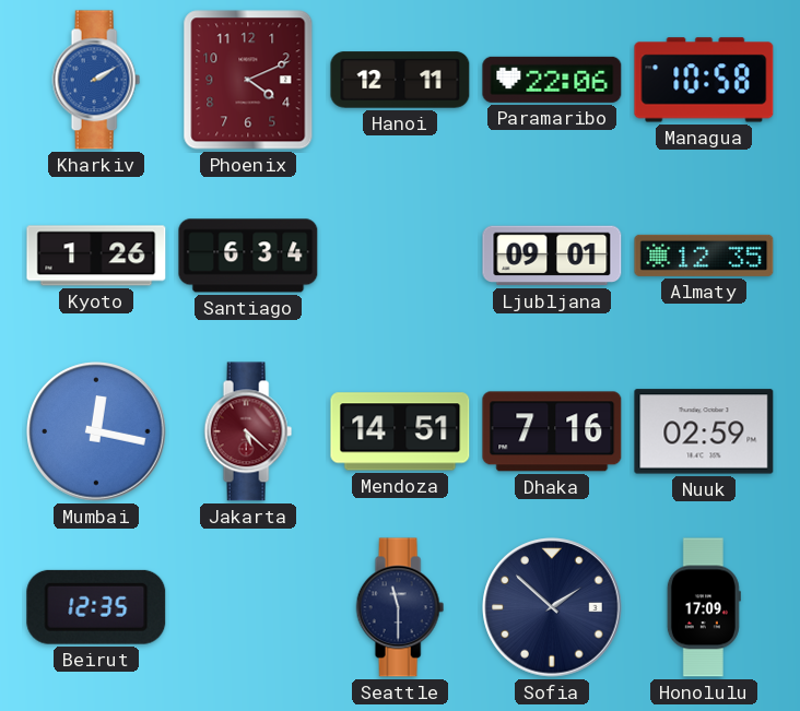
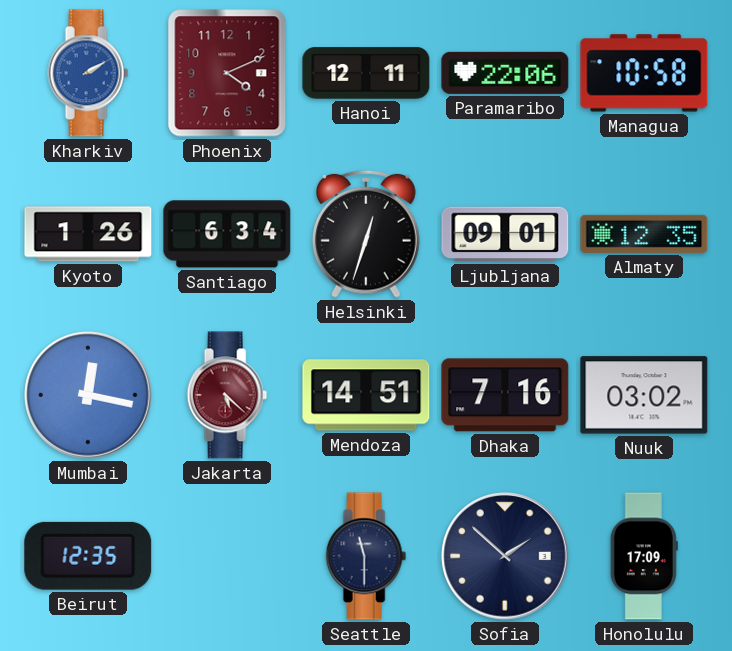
Helsinki: none -> 12:33
Nuuk: 02:59 -> 03:02
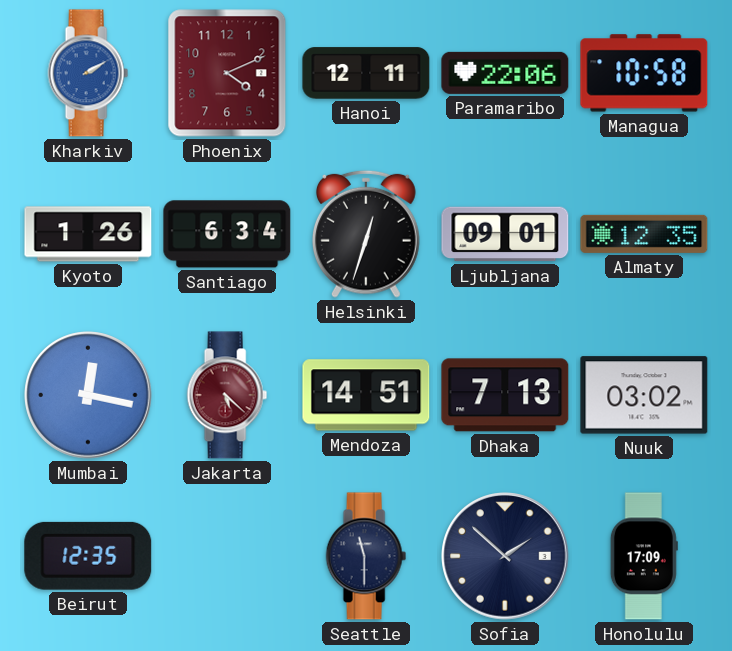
Dhaka: 7:16 -> 7:13
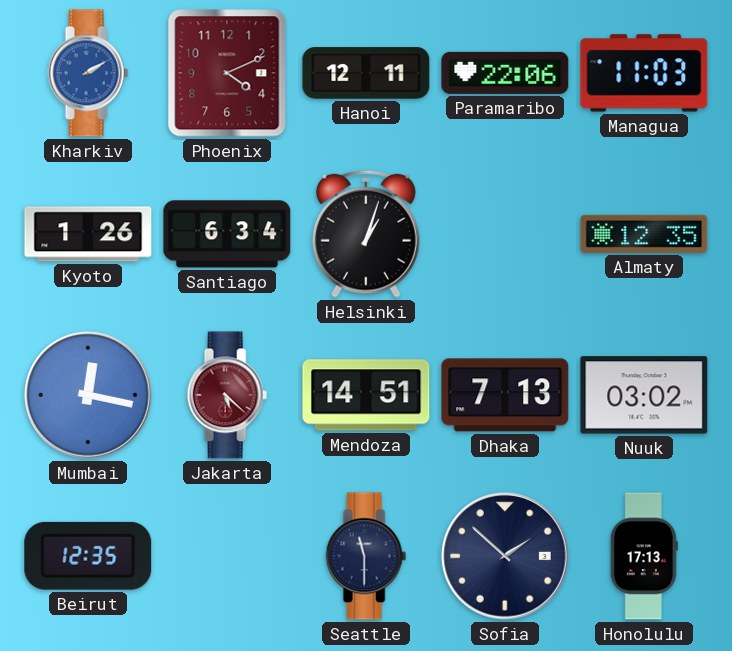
Managua: 10:58 -> 11:03
Helsinki: 12:33 -> 1:03
Ljubljana: 09:01 -> none
Honolulu: 17:09 -> 17:13
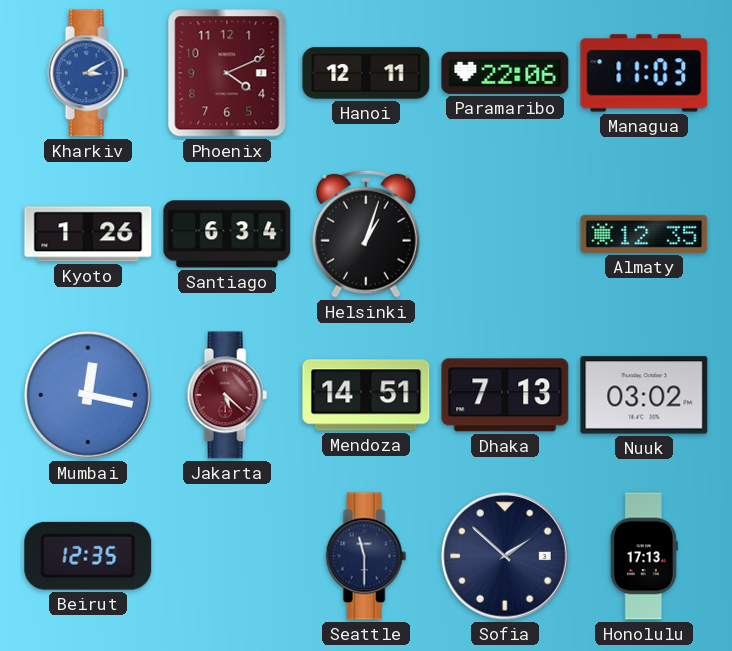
Kharkiv: 2:10 -> 3:10
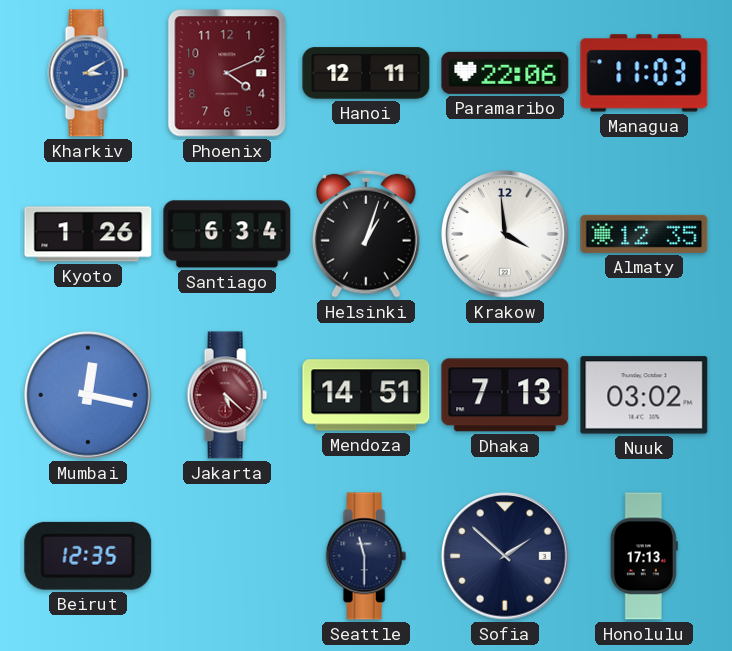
Krakow: none -> 3:59
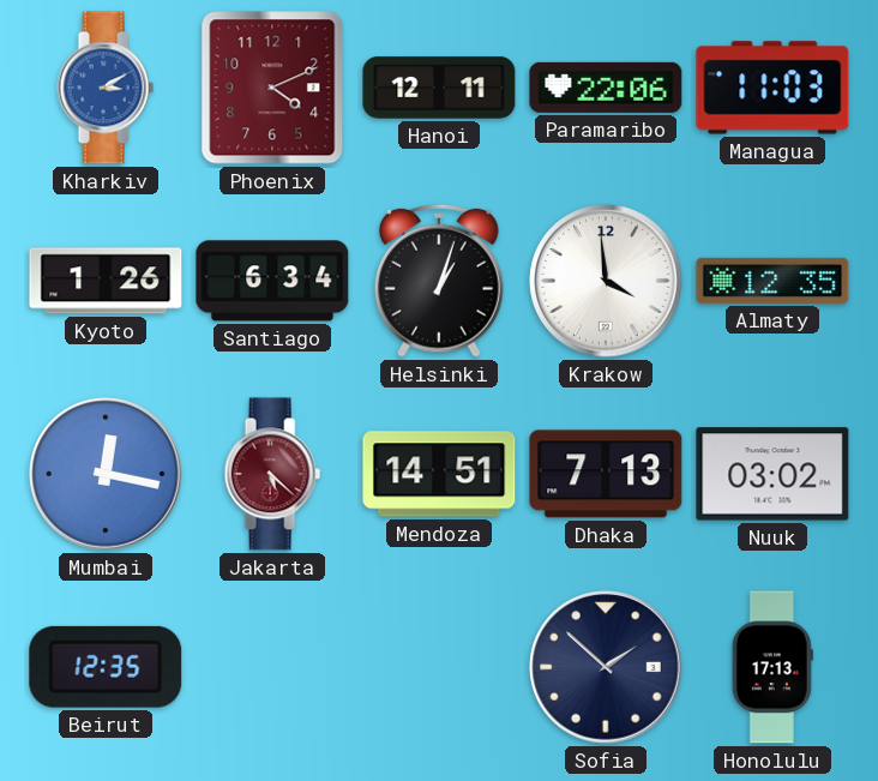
Seattle: 11:30 -> none
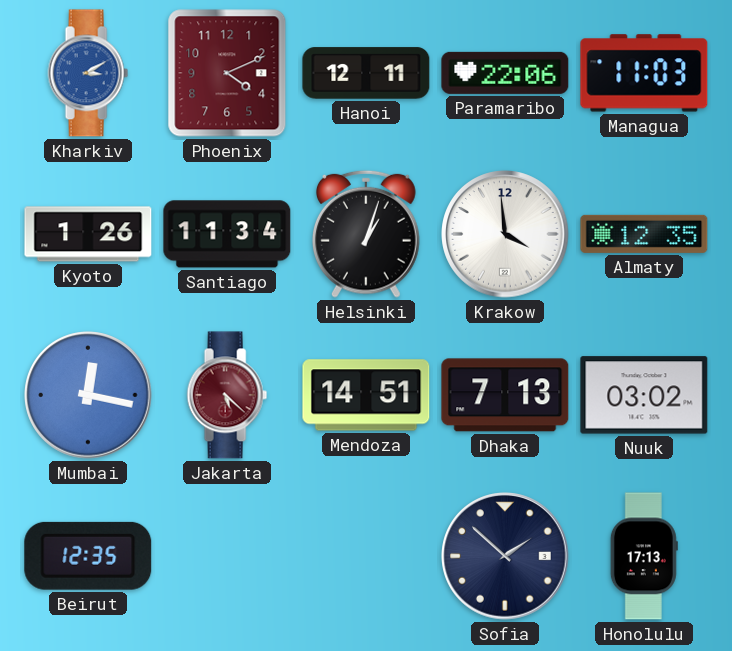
Santiago: 6:34 -> 11:34
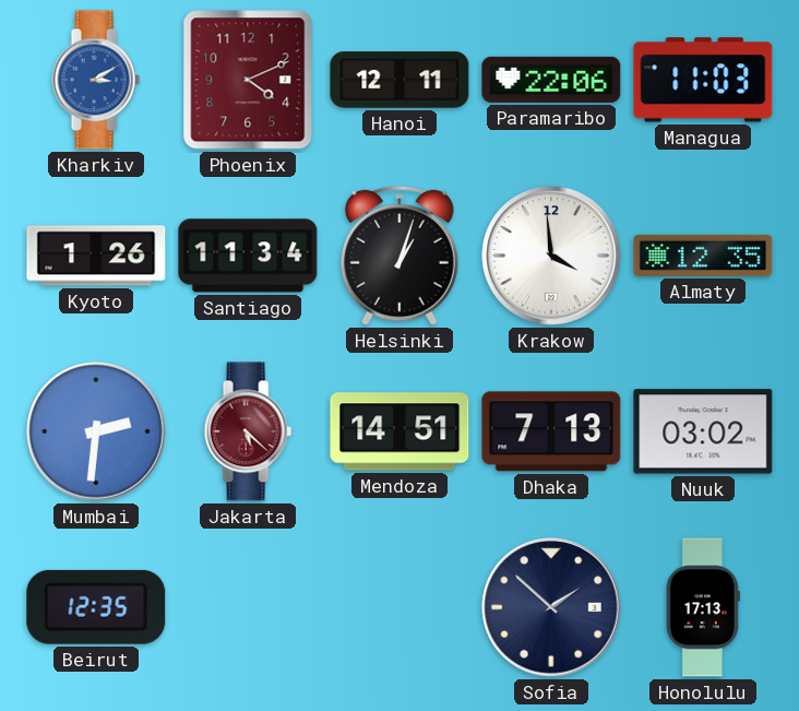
Mumbai: 12:17 -> 2:31
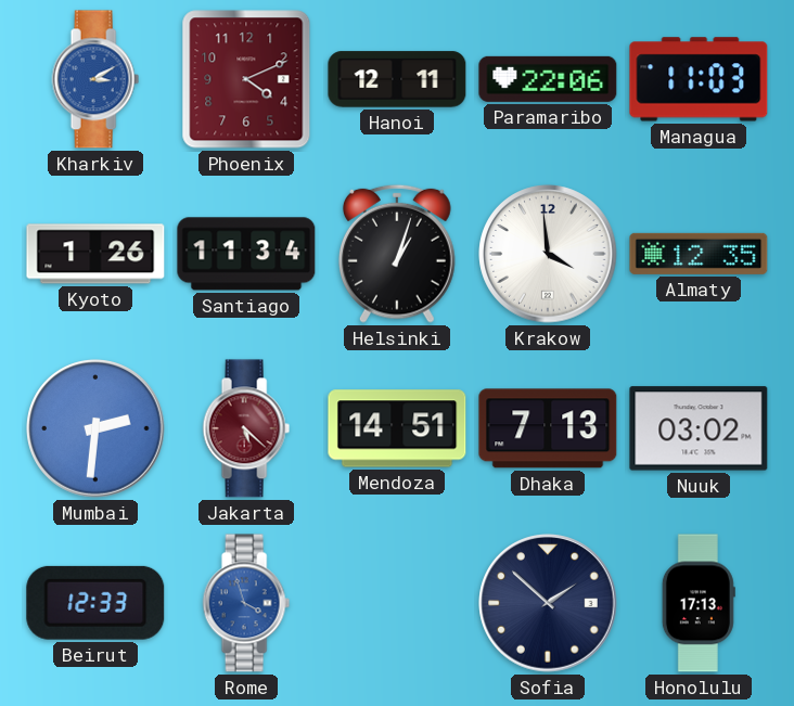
Beirut: 12:35 -> 12:33
Rome: none -> 3:57
